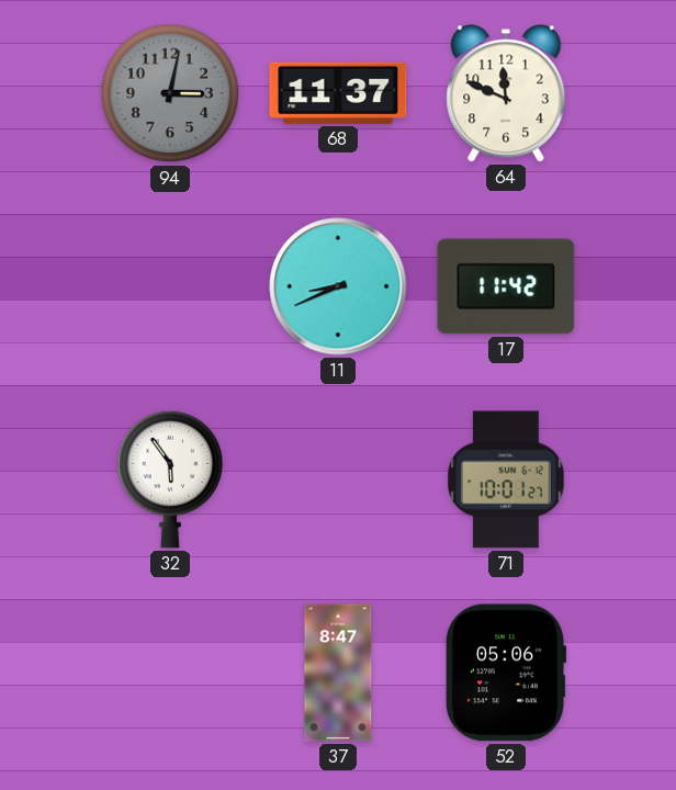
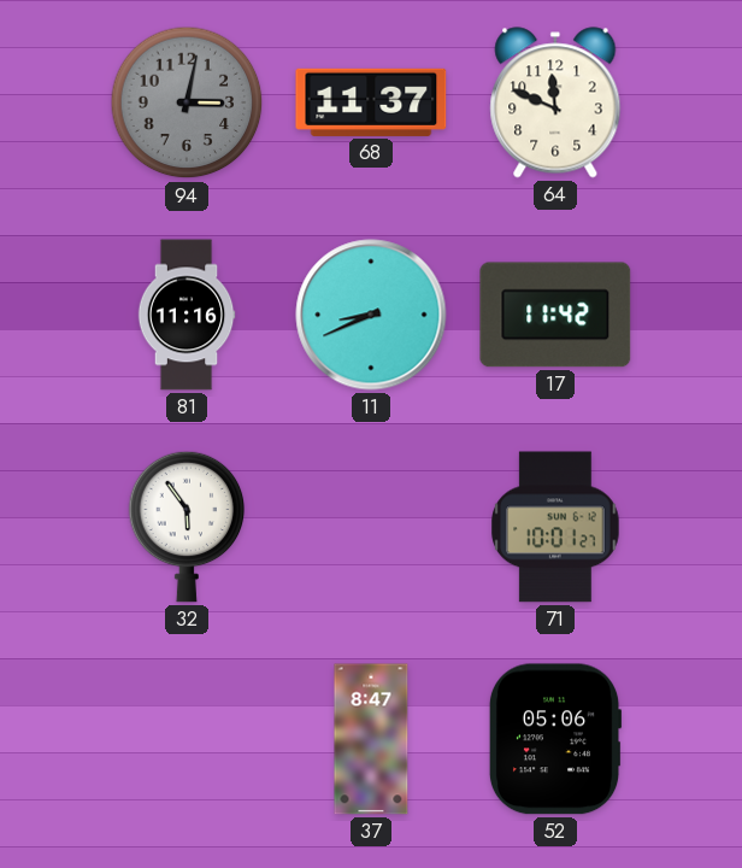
81: none -> 11:16
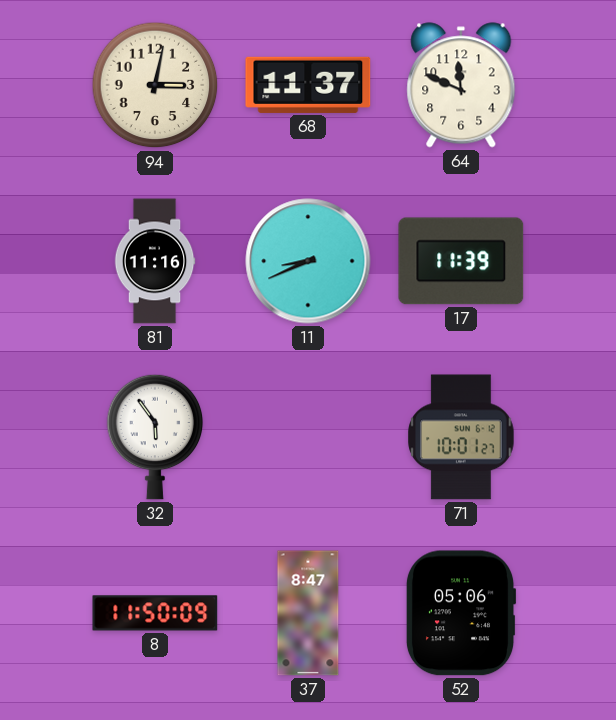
94 dial: grey -> cream
17: 11:42 -> 11:39
8: none -> 11:50
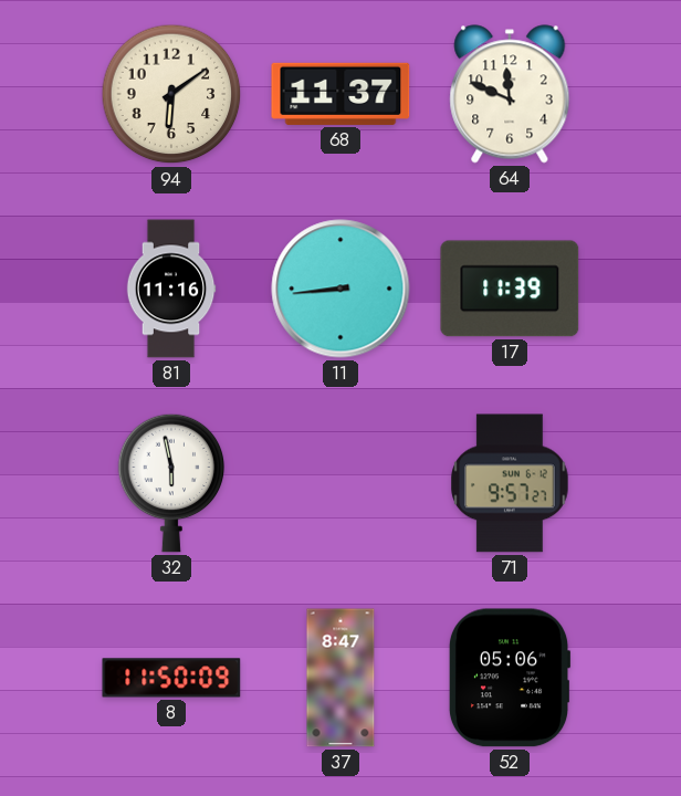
94: 3:02 -> 6:09
11: 8:41 -> 8:44
32: 5:54 -> 5:58
71: 10:01 -> 9:57
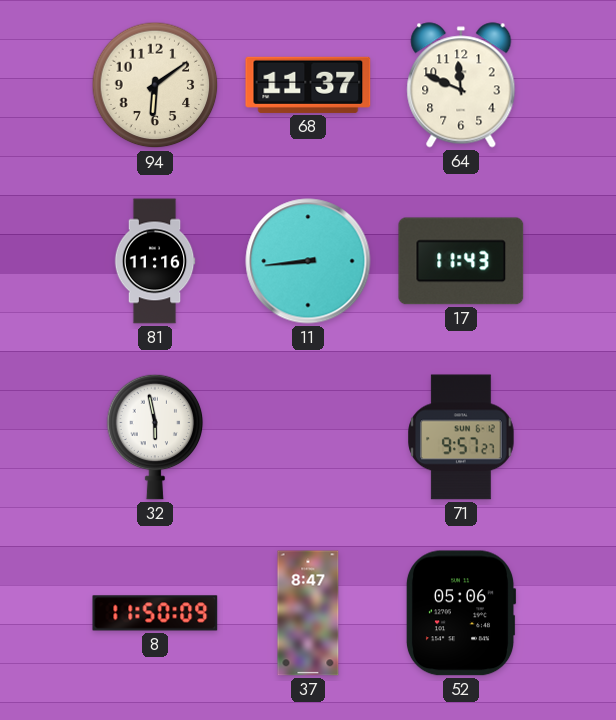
17: 11:39 -> 11:43
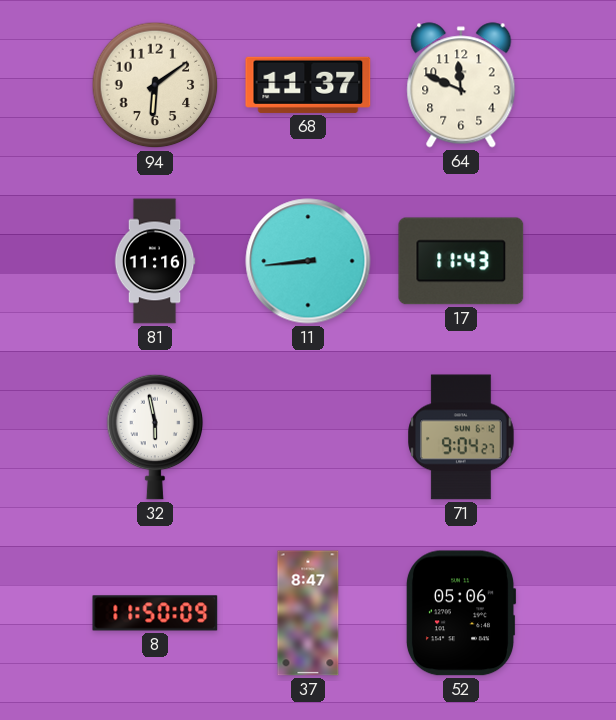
71: 9:57 -> 9:04
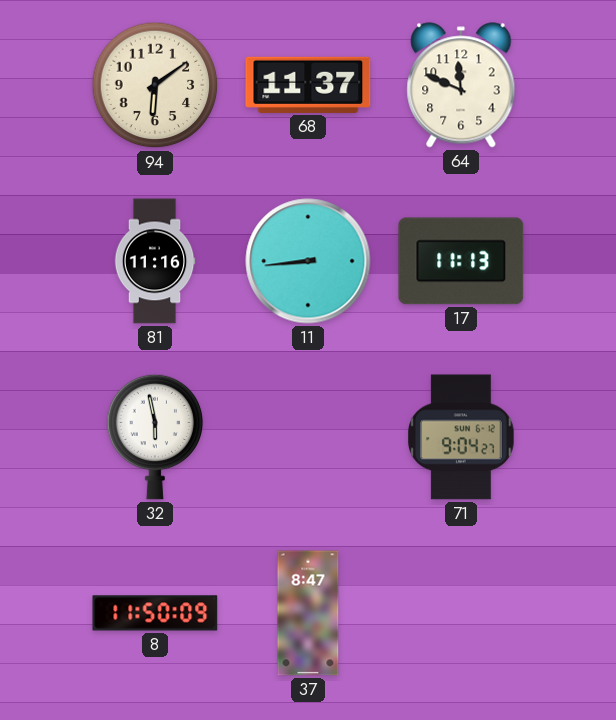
17: 11:43 -> 11:13
52: 05:06 -> none
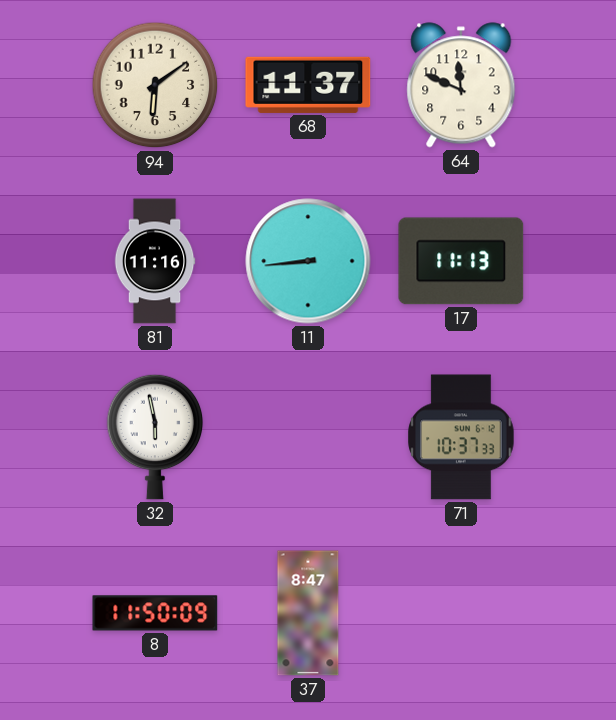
71: 9:04 -> 10:37
